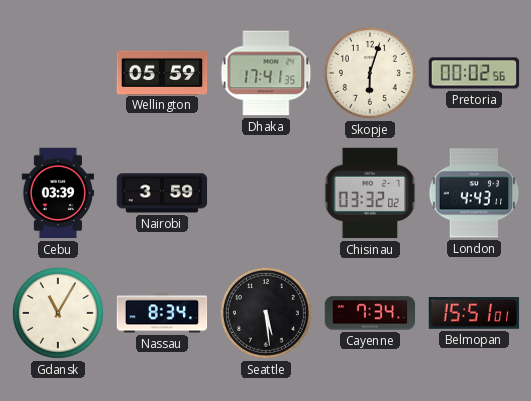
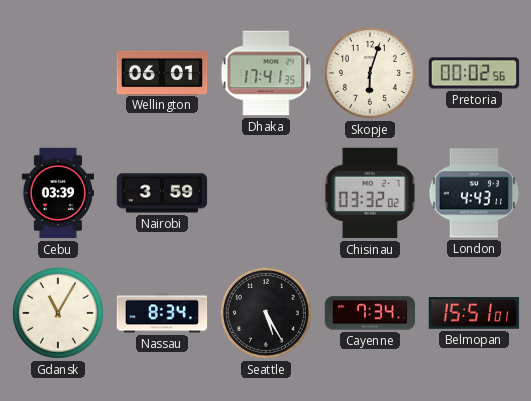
Wellington: 05:59 -> 06:01
Seattle: 5:29 -> 5:25
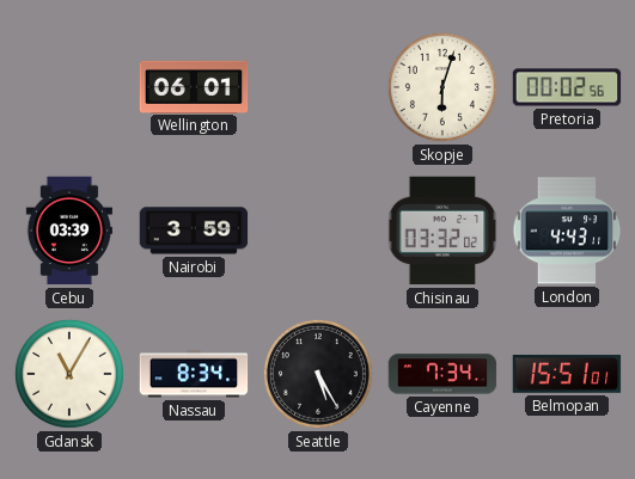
Dhaka: 17:41 -> none
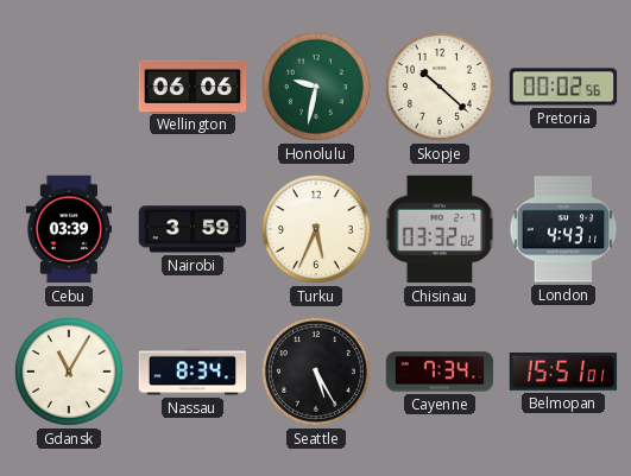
Wellington: 06:01 -> 06:06
Honolulu: none -> 9:32
Skopje: 6:03 -> 10:22
Turku: none -> 5:34
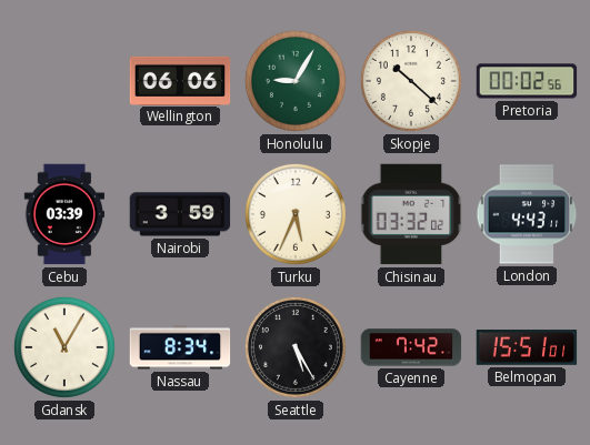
Honolulu: 9:32 -> 9:05
Cayenne: 7:34 -> 7:42
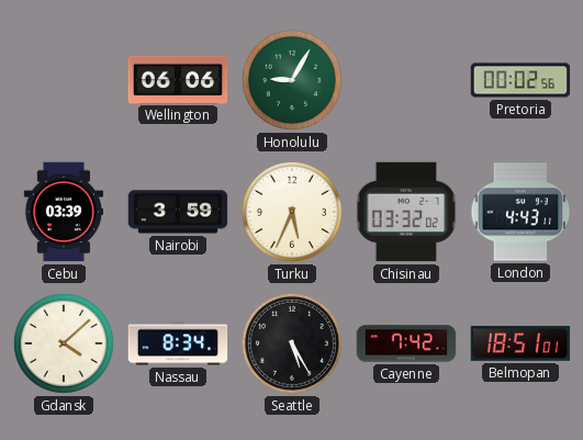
Skopje: 10:22 -> none
Gdansk: 11:05 -> 4:08
Belmopan: 15:51 -> 18:51
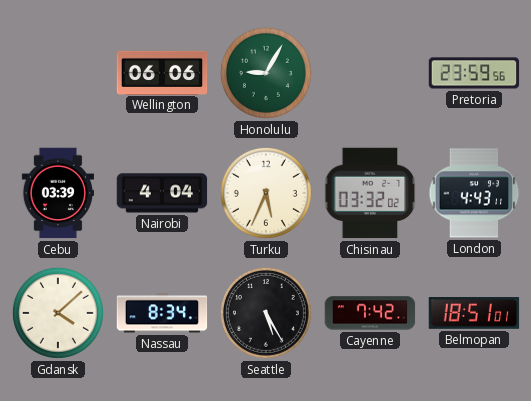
Pretoria: 00:02 -> 23:59
Nairobi: 3:59 -> 4:04
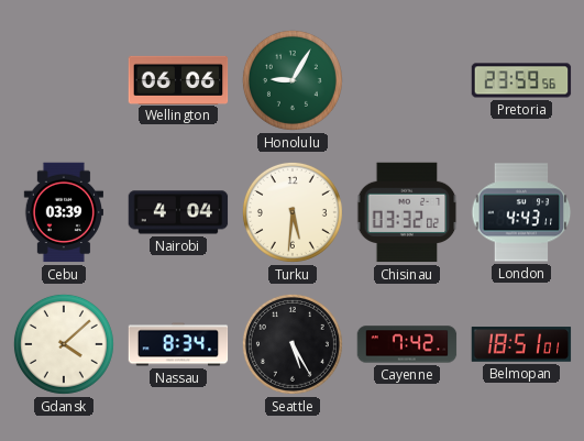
Turku: 5:34 -> 5:31
